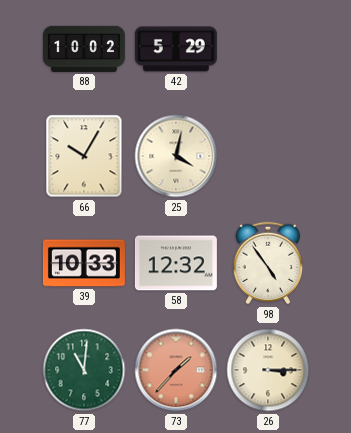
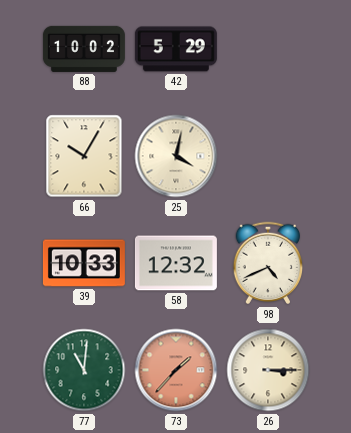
98: 4:54 -> 4:41
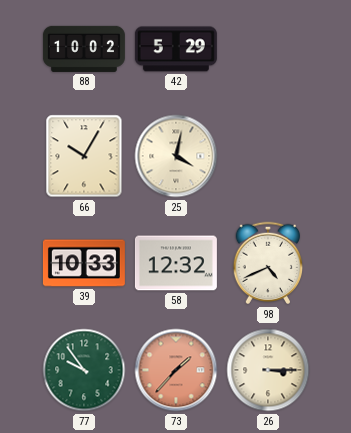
77: 11:01 -> 9:54
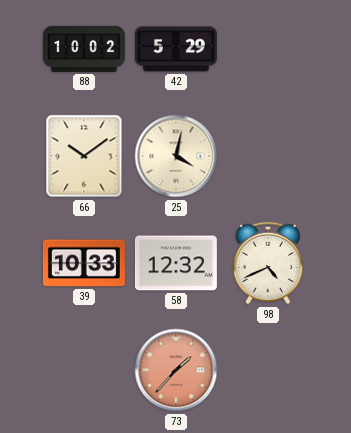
66: 10:05 -> 10:09
77: 9:54 -> none
26: 3:15 -> none
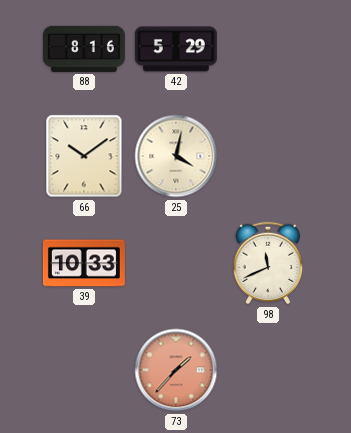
88: 10:02 -> 8:16
58: 12:32 -> none
98: 4:41 -> 11:41
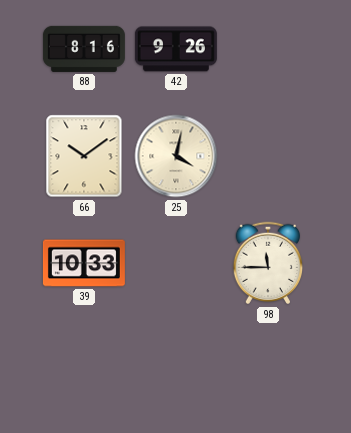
42: 5:29 -> 9:26
98: 11:41 -> 11:45
73: 1:37 -> none
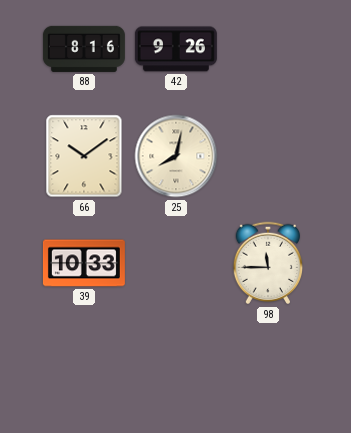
25: 4:02 -> 8:02
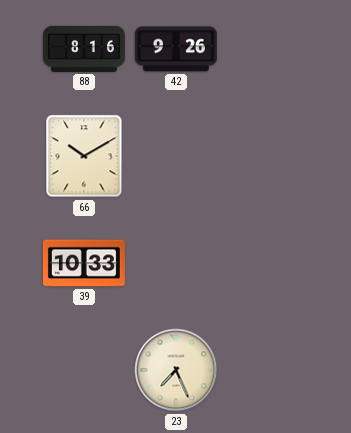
66: 10:09 -> 10:10
25: 8:02 -> none
98: 11:45 -> none
23: none -> 7:26
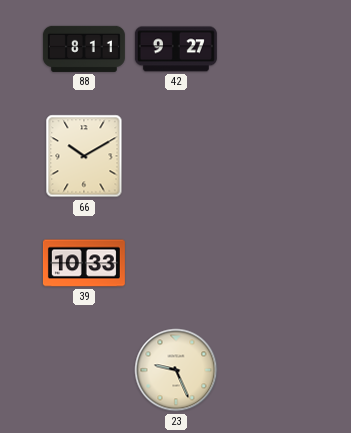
88: 8:16 -> 8:11
42: 9:26 -> 9:27
23: 7:26 -> 9:26
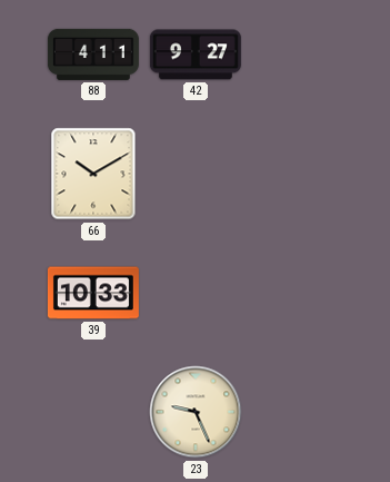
88: 8:11 -> 4:11
